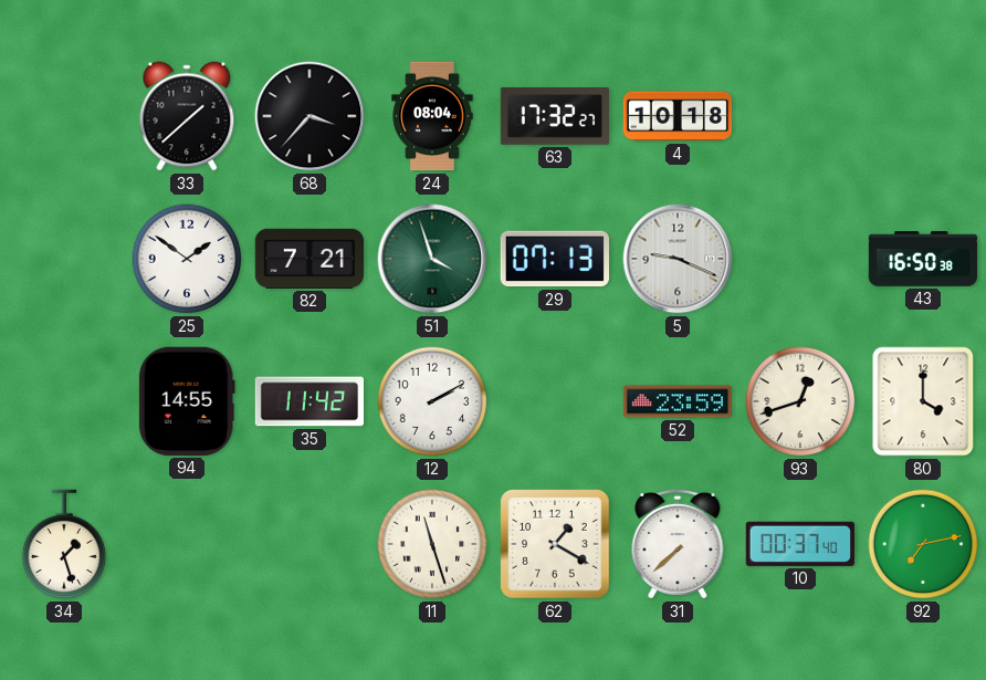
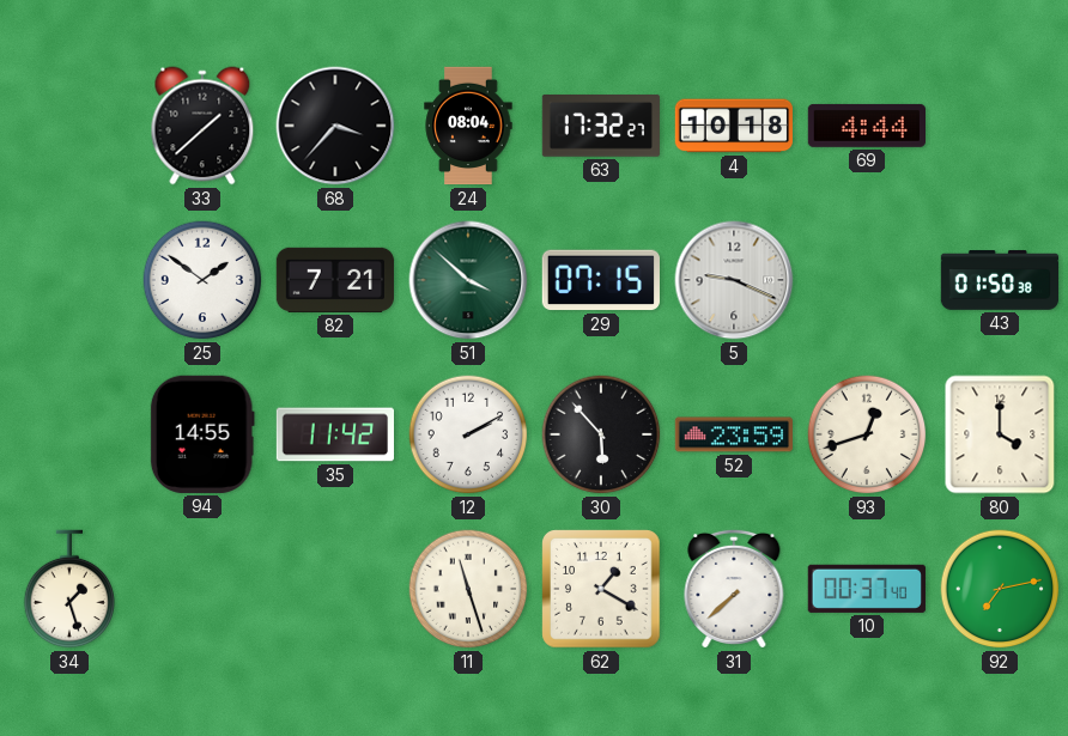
69: none -> 4:44
51: 3:57 -> 3:52
29: 07:13 -> 07:15
43: 16:50 -> 01:50
30: none -> 5:53
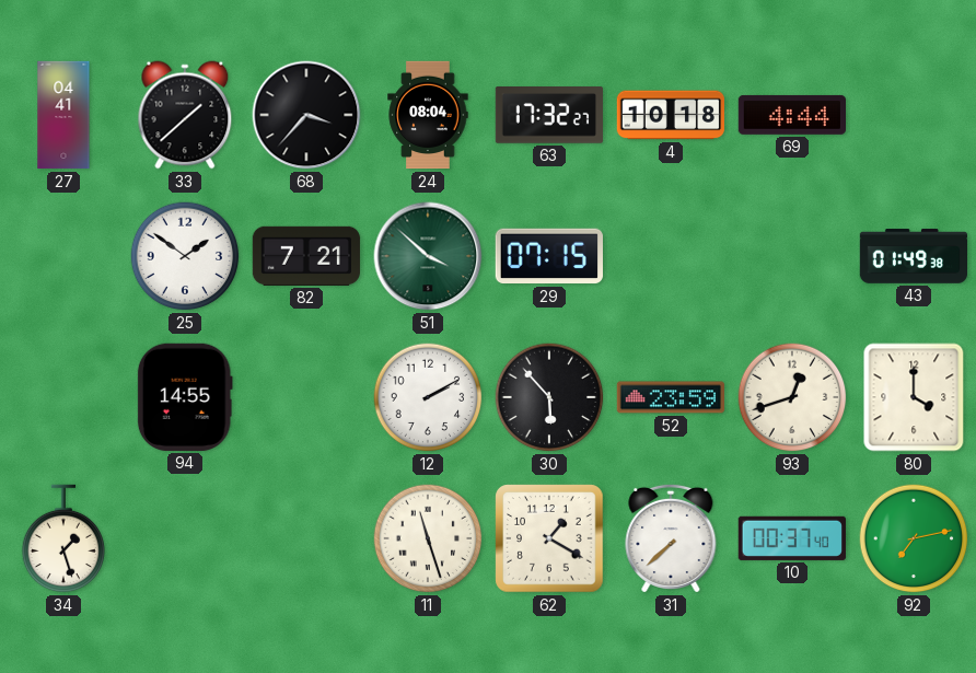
27: none -> 04:41
5: 9:19 -> none
43: 01:50 -> 01:49
35: 11:42 -> none
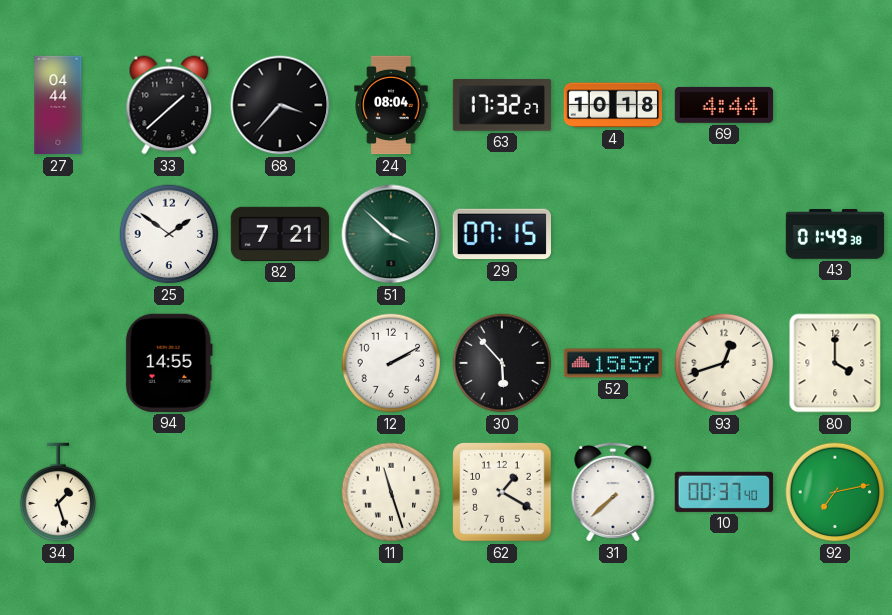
27: 04:41 -> 04:44
52: 23:59 -> 15:57
